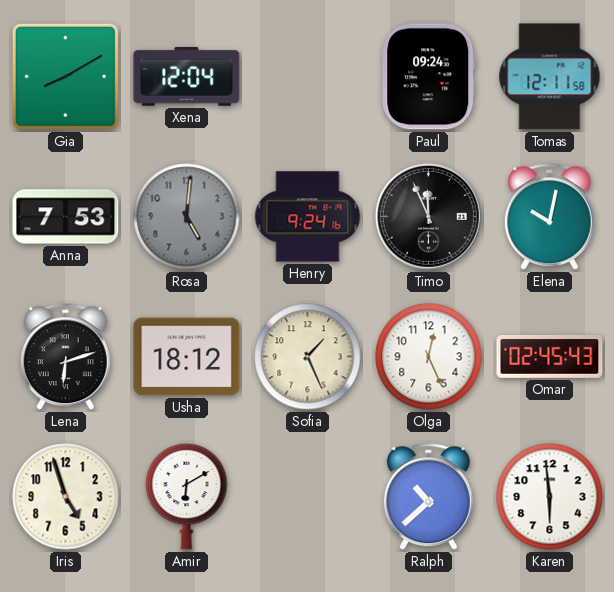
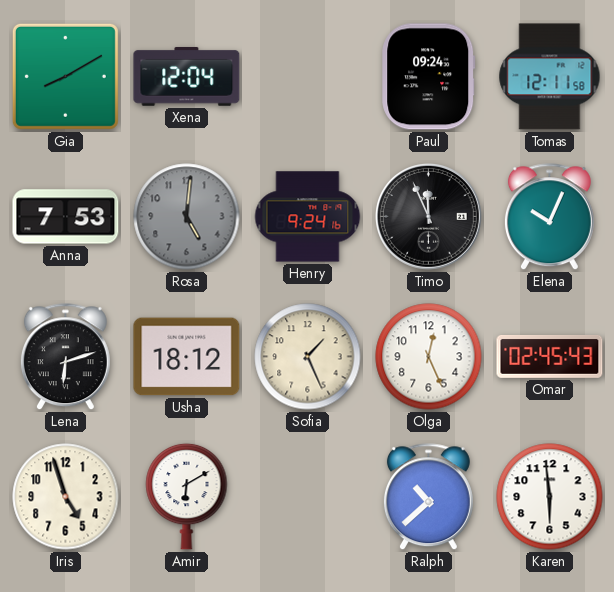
Elena: 10:02 -> 10:04
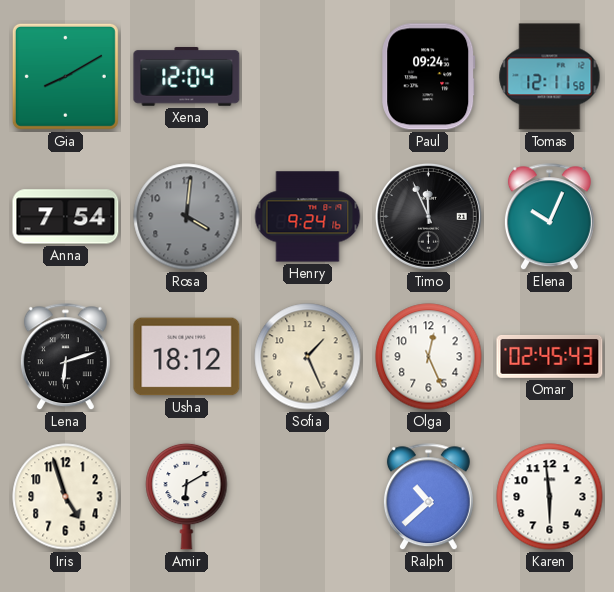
Anna: 7:53 -> 7:54
Rosa: 5:01 -> 4:01
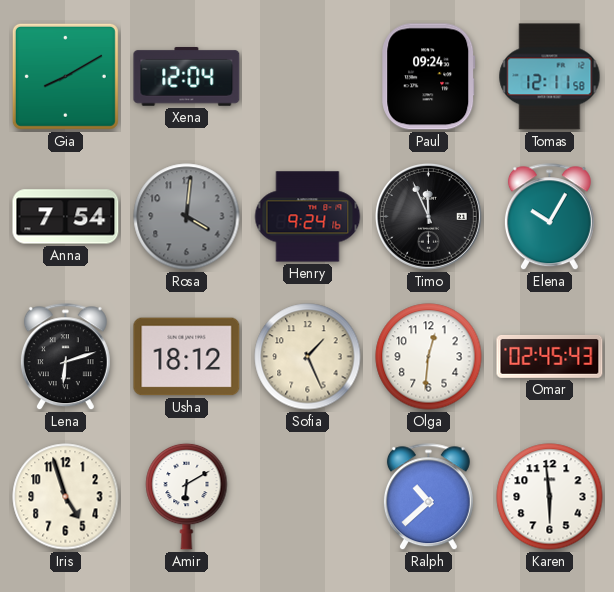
Elena: 10:04 -> 10:05
Olga: 12:26 -> 12:31
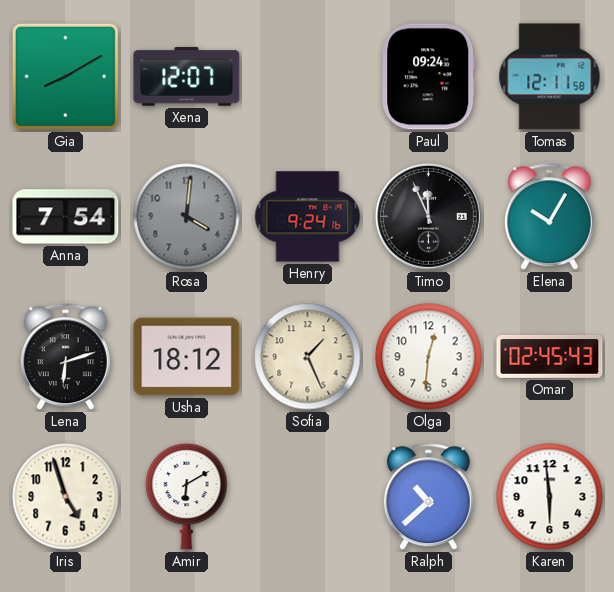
Xena: 12:04 -> 12:07
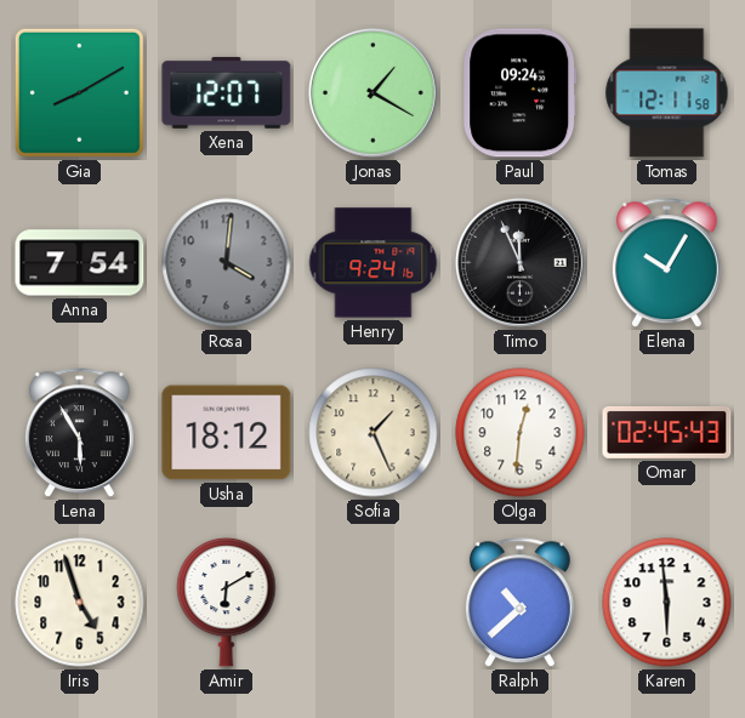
Jonas: none -> 1:20
Lena: 6:12 -> 5:55
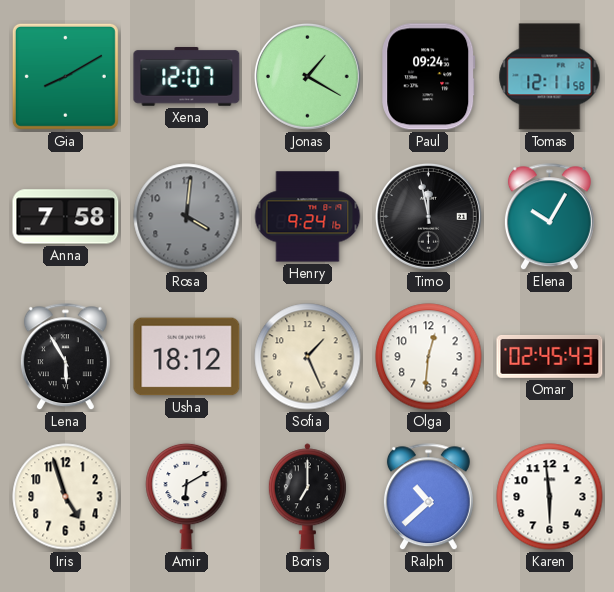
Anna: 7:54 -> 7:58
Timo: 11:56 -> 11:58
Boris: none -> 7:00
